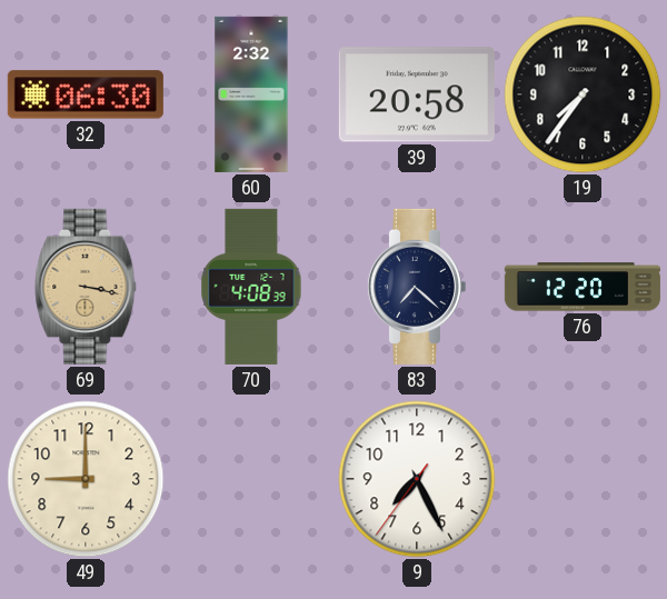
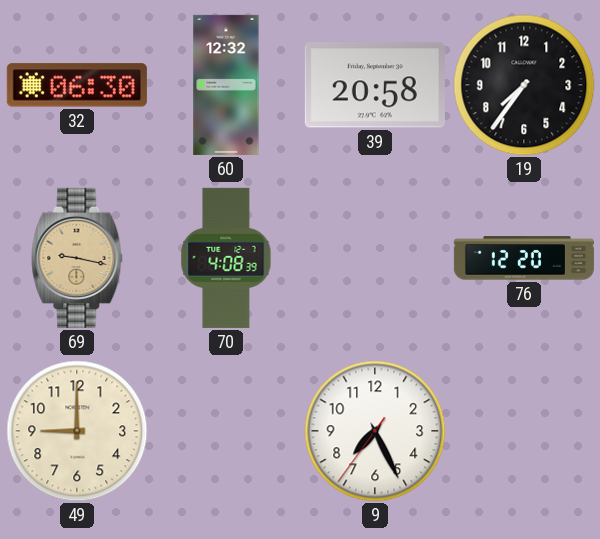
60: 2:32 -> 12:32
69: 3:17 -> 9:17
83: 7:22 -> none
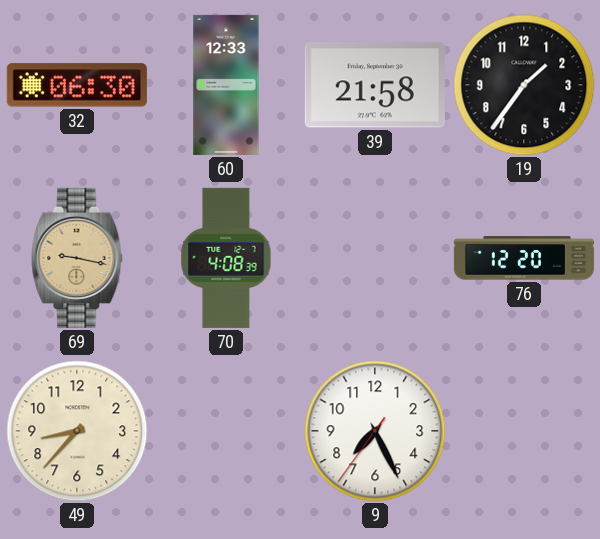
60: 12:32 -> 12:33
39: 20:58 -> 21:58
19: 7:36 -> 1:36
49: 9:00 -> 8:37
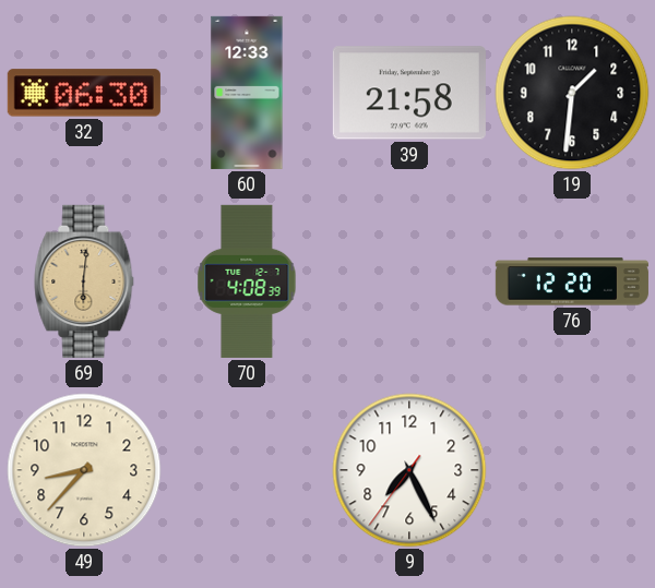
19: 1:36 -> 1:31
69: 9:17 -> 6:01
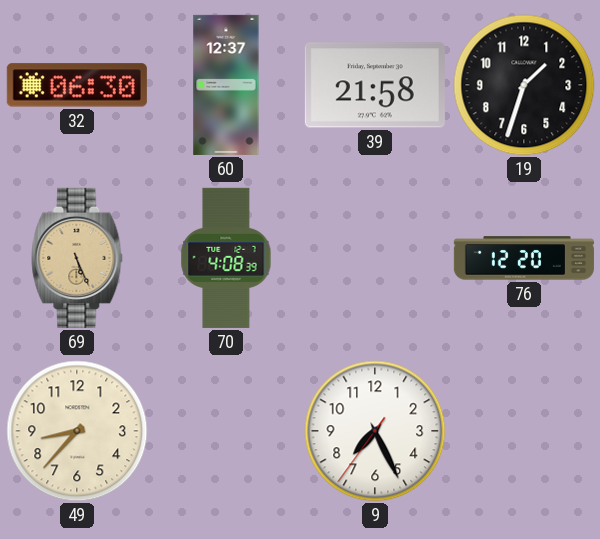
60: 12:33 -> 12:37
19: 1:31 -> 1:33
69: 6:01 -> 5:26
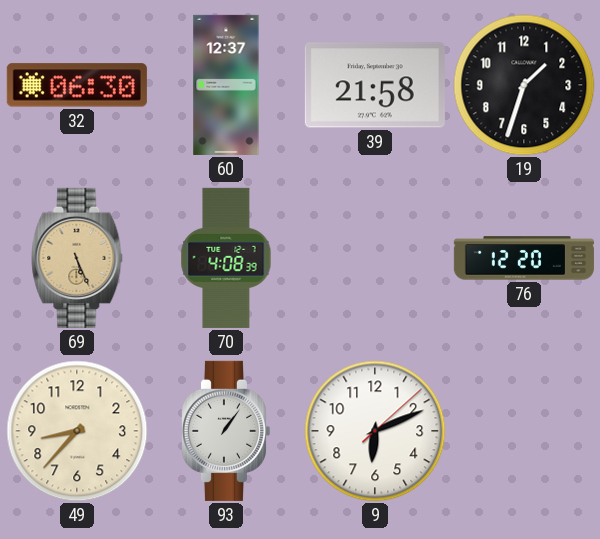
93: none -> 1:06
9: 7:25 -> 6:11
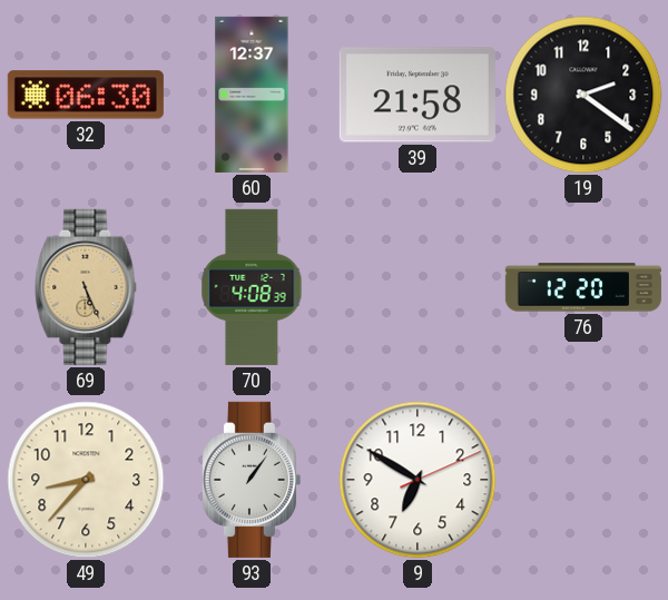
19: 1:33 -> 2:21
9: 6:11 -> 6:50
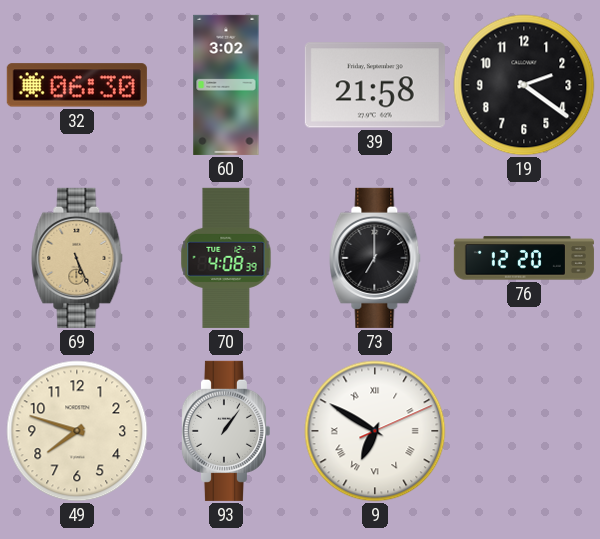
60: 12:37 -> 3:02
73: none -> 7:00
49: 8:37 -> 7:48
9 numerals: Arabic -> Roman
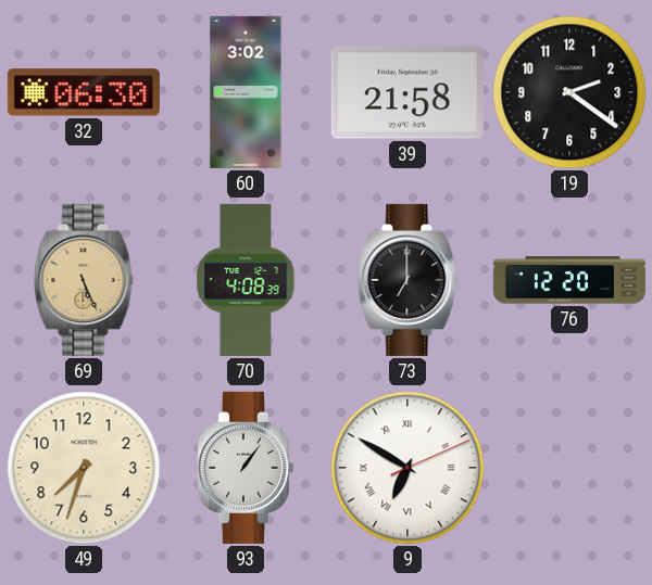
49: 7:48 -> 7:33
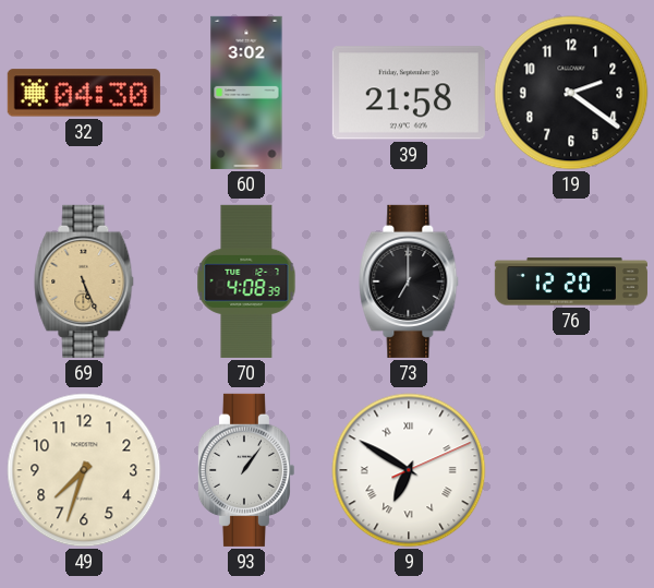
32: 06:30 -> 04:30
